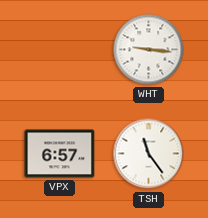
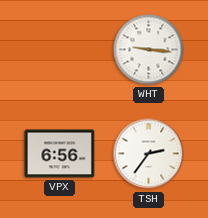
VPX: 6:57 -> 6:56
TSH: 11:24 -> 2:36
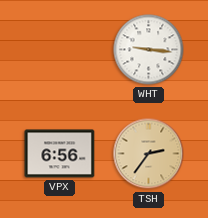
TSH dial: white -> champagne
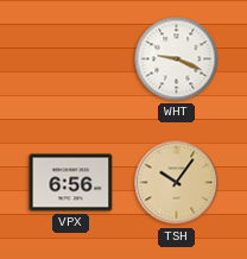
WHT: 9:16 -> 9:19
TSH: 2:36 -> 10:06
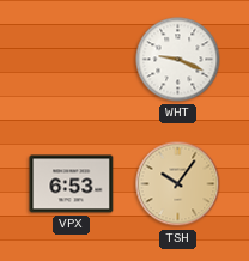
VPX: 6:56 -> 6:53
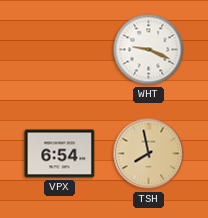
VPX: 6:53 -> 6:54
TSH: 10:06 -> 7:58
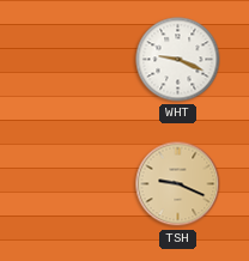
VPX: 6:54 -> none
TSH: 7:58 -> 9:19
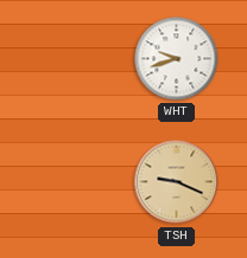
WHT: 9:19 -> 9:42
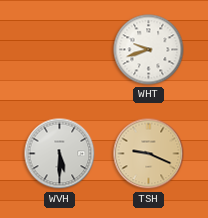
WVH: none -> 5:30
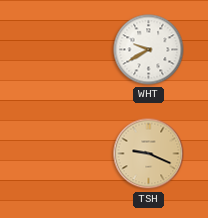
WHT: 9:42 -> 9:40
WVH: 5:30 -> none
